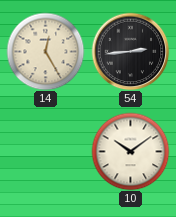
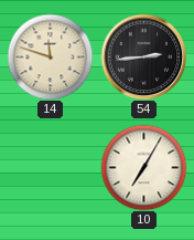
14: 12:25 -> 11:48
10: 10:09 -> 7:05
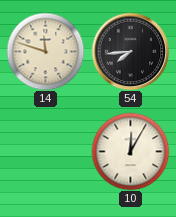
54: 2:44 -> 7:44
10: 7:05 -> 12:05
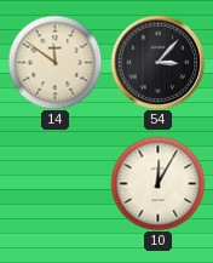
14: 11:48 -> 11:51
54: 7:44 -> 3:07
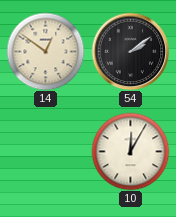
14: 11:51 -> 12:51
54: 3:07 -> 2:09
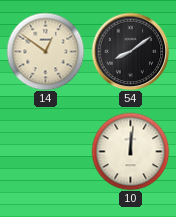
54: 2:09 -> 8:09
10: 12:05 -> 12:01
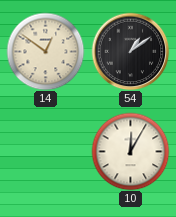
54: 8:09 -> 1:09
10: 12:01 -> 12:05
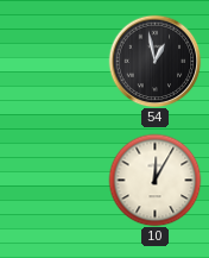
14: 12:51 -> none
54: 1:09 -> 12:58
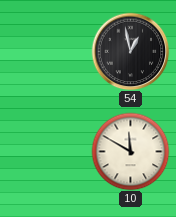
10: 12:05 -> 11:50
